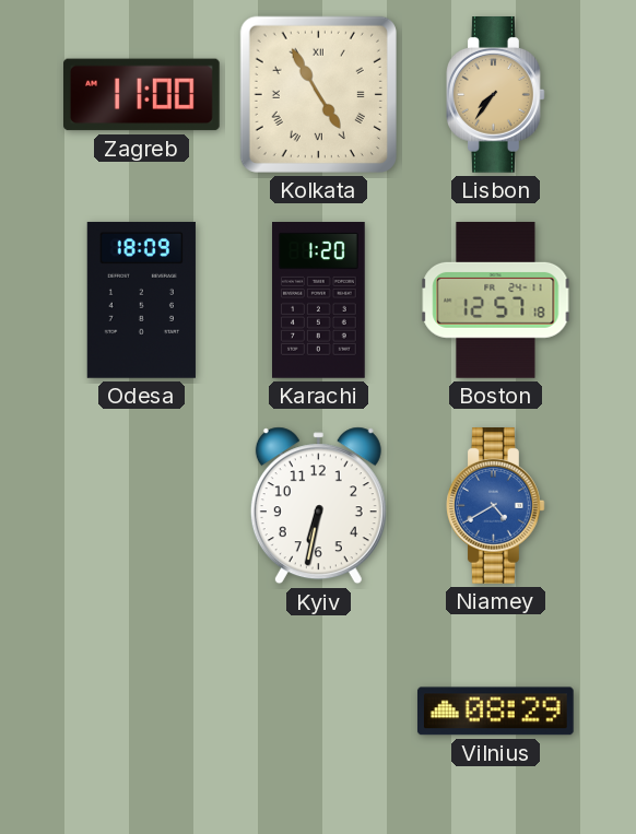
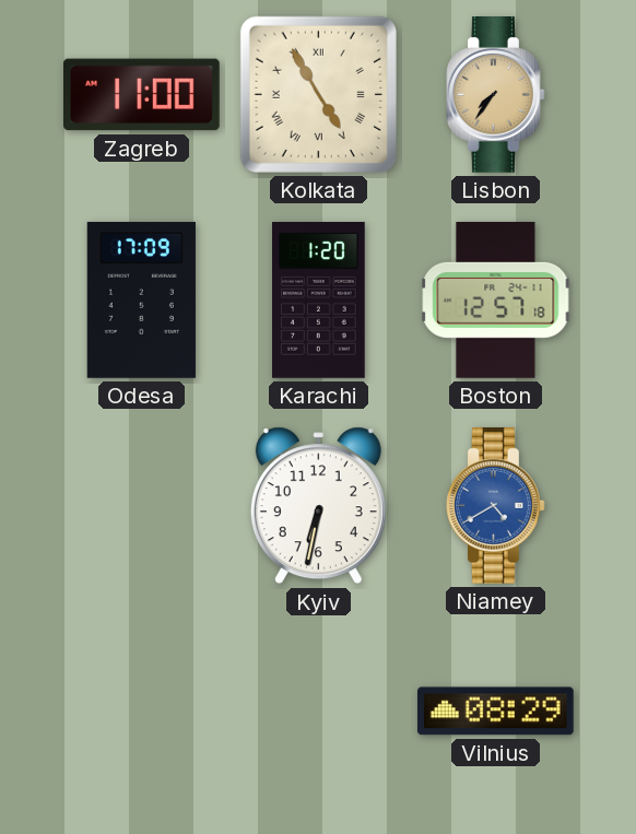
Odesa: 18:09 -> 17:09
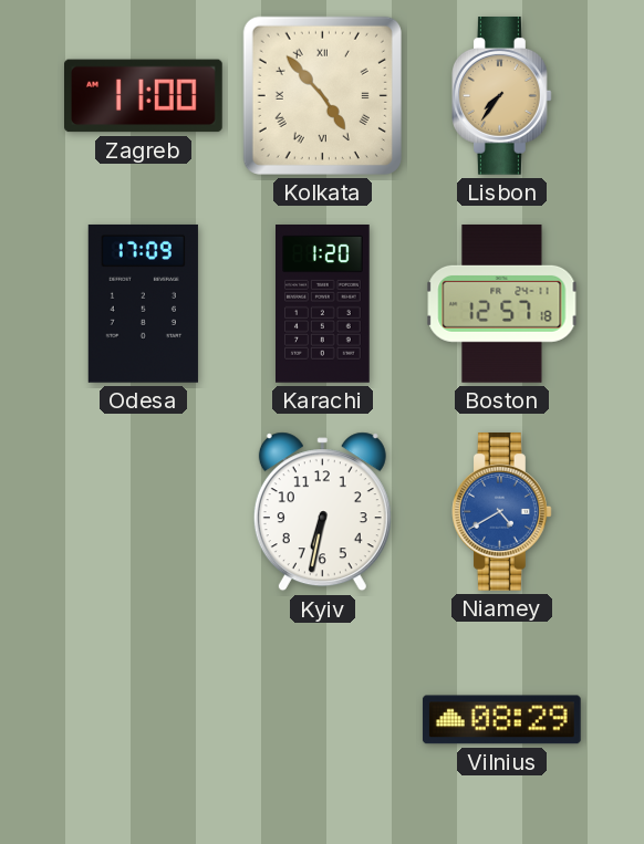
Kolkata: 4:55 -> 4:53
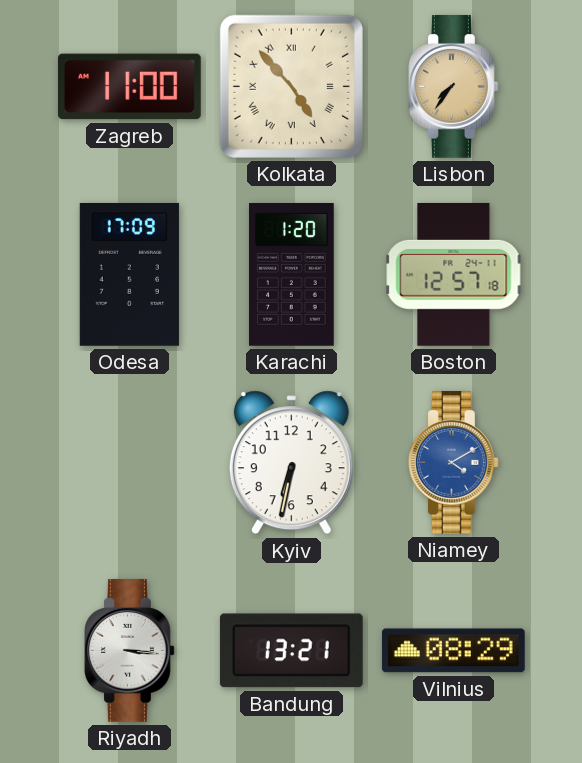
Niamey: 4:40 -> 4:10
Riyadh: none -> 3:16
Bandung: none -> 13:21
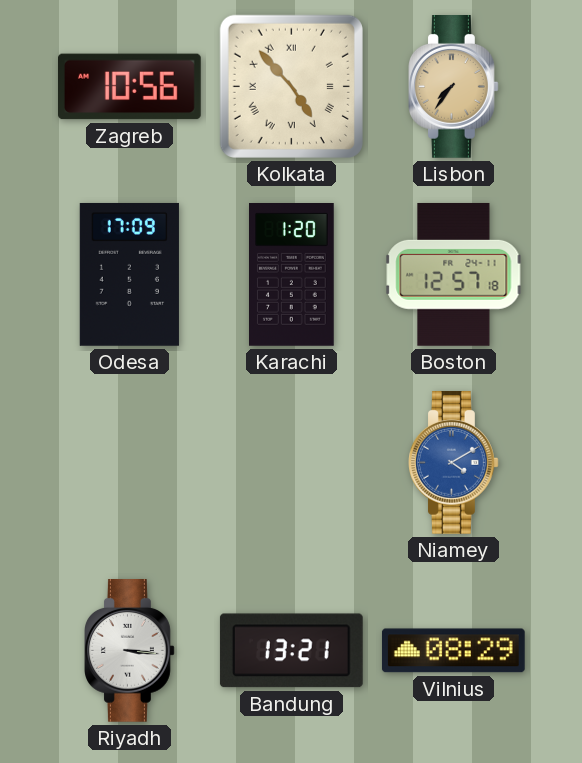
Zagreb: 11:00 -> 10:56
Kyiv: 6:32 -> none
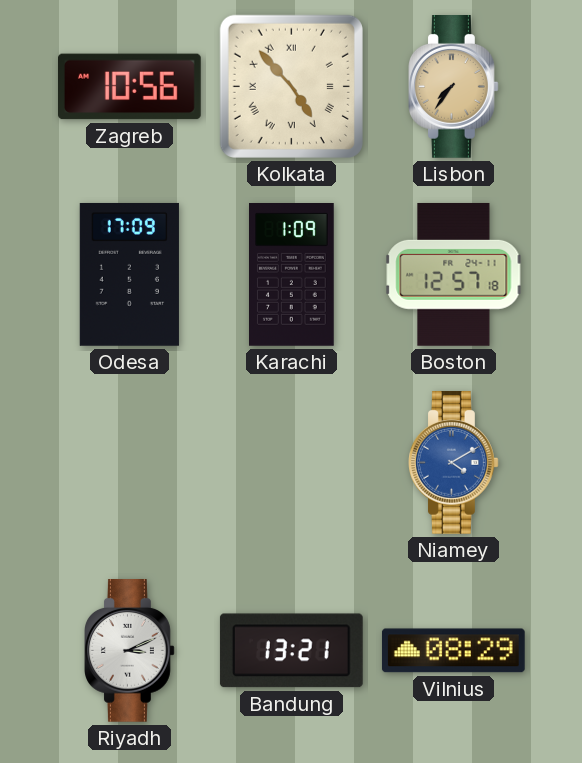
Karachi: 1:20 -> 1:09
Riyadh: 3:16 -> 3:11
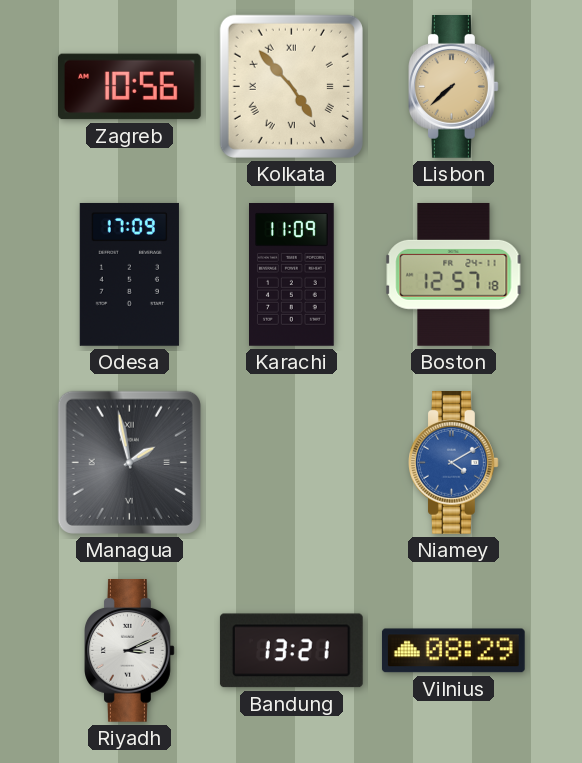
Lisbon: 7:36 -> 7:38
Karachi: 1:09 -> 11:09
Managua: none -> 1:58
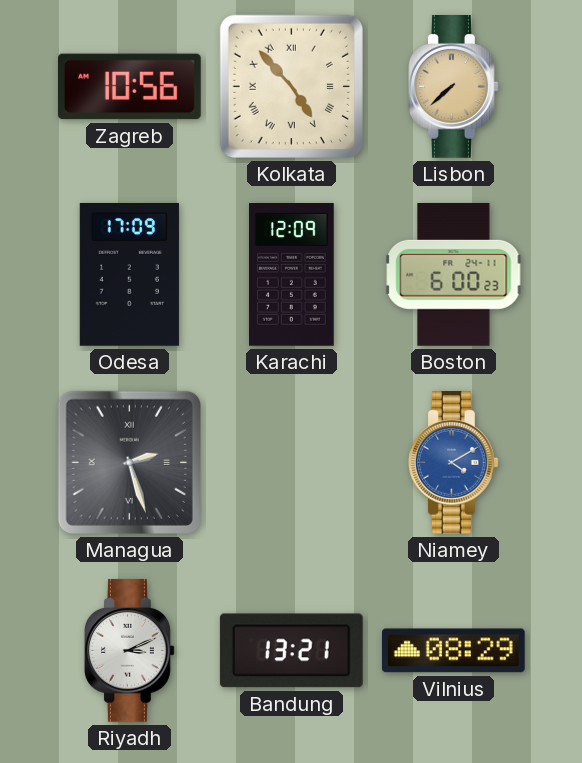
Karachi: 11:09 -> 12:09
Boston: 12:57 -> 6:00
Managua: 1:58 -> 2:27
